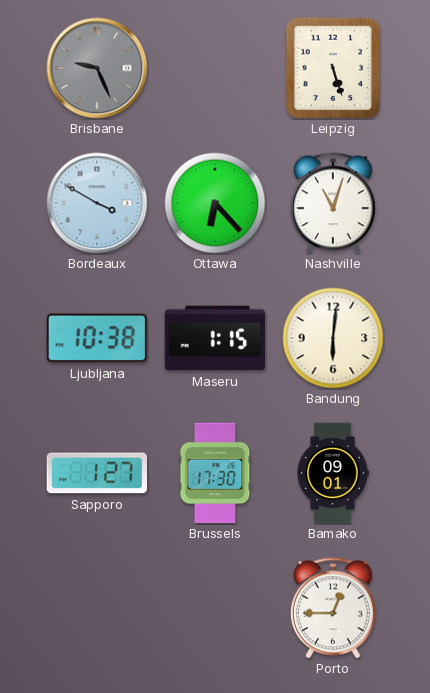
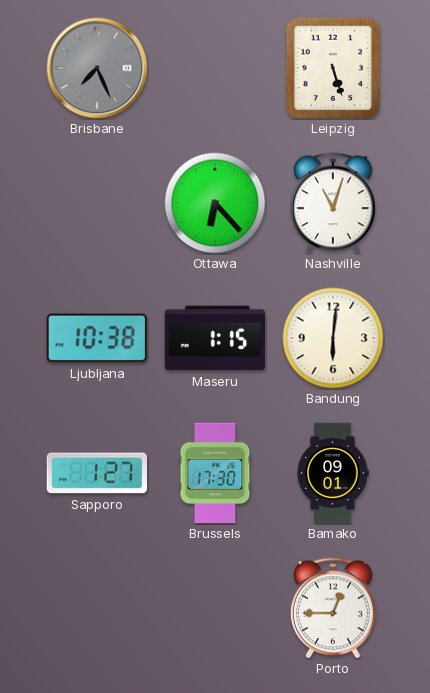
Brisbane: 9:26 -> 7:26
Bordeaux: 3:50 -> none
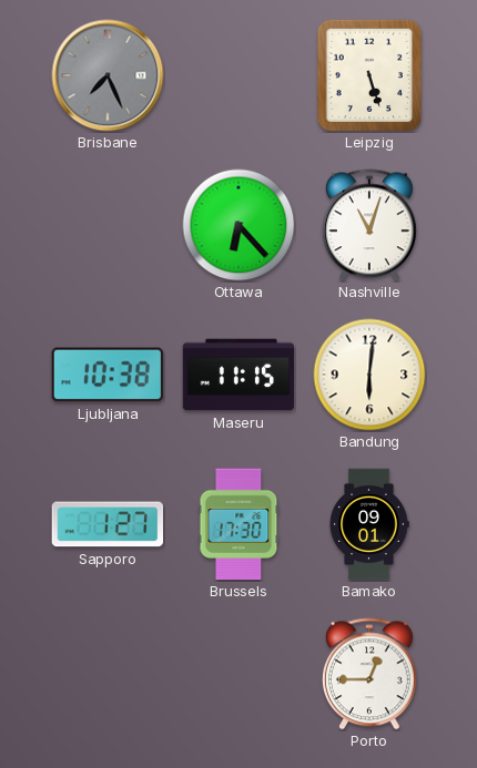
Maseru: 1:15 -> 11:15
